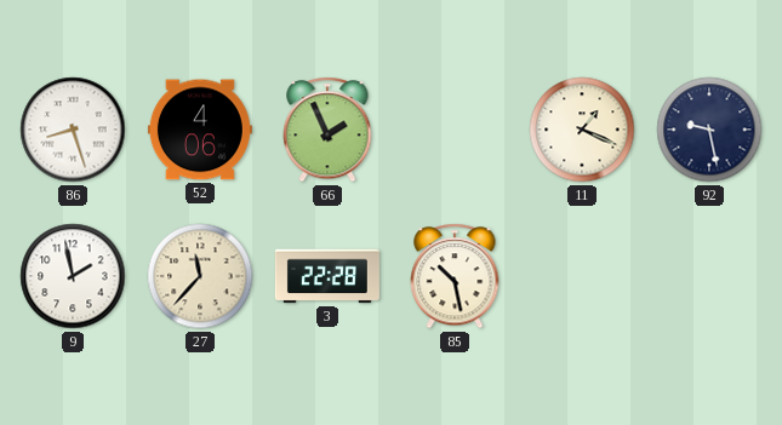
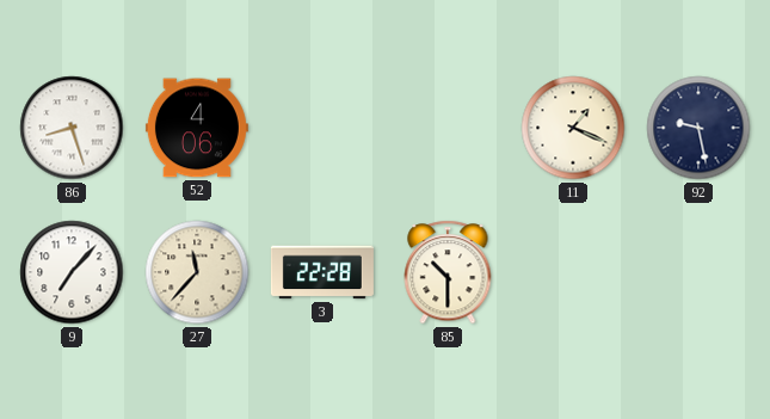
66: 1:56 -> none
9: 1:58 -> 7:07
85: 10:28 -> 10:30
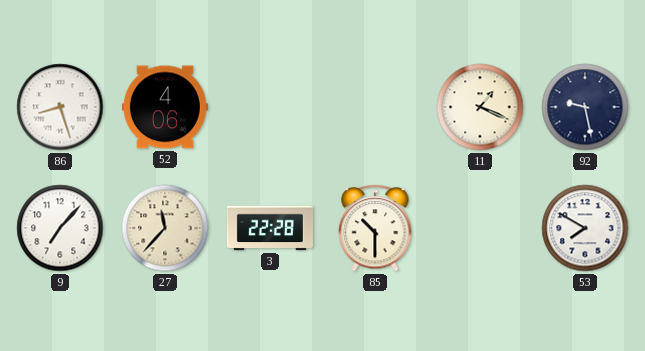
53: none -> 7:50
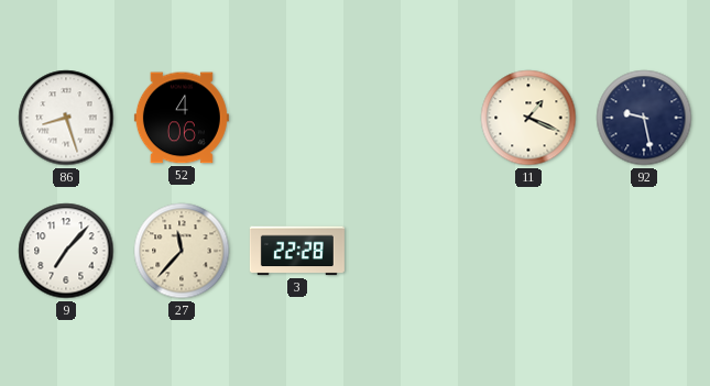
85: 10:30 -> none
53: 7:50 -> none
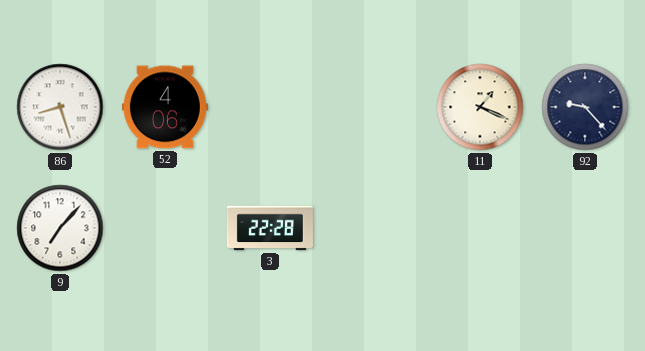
92: 9:28 -> 9:23
27: 11:37 -> none
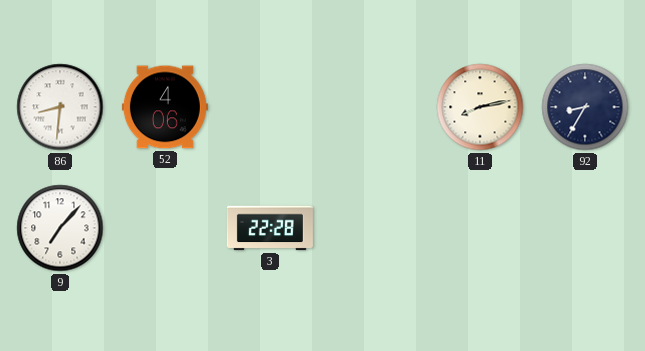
86: 8:27 -> 8:31
11: 1:19 -> 8:13
92: 9:23 -> 8:35
